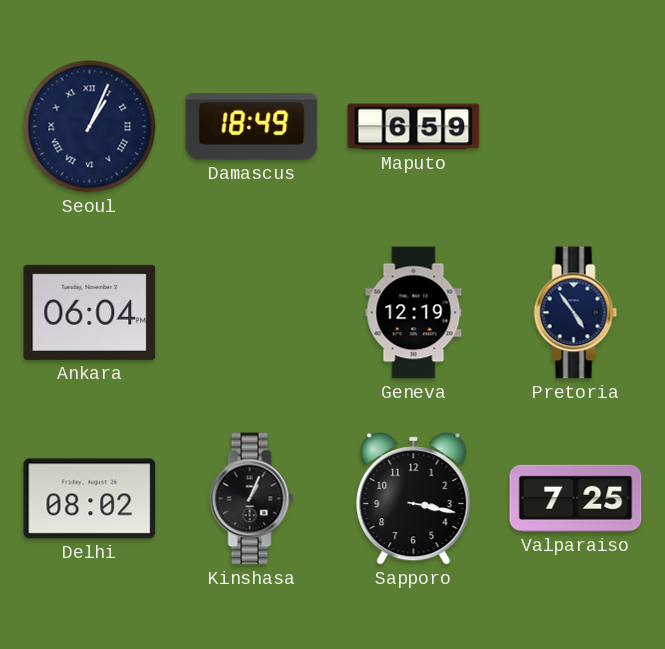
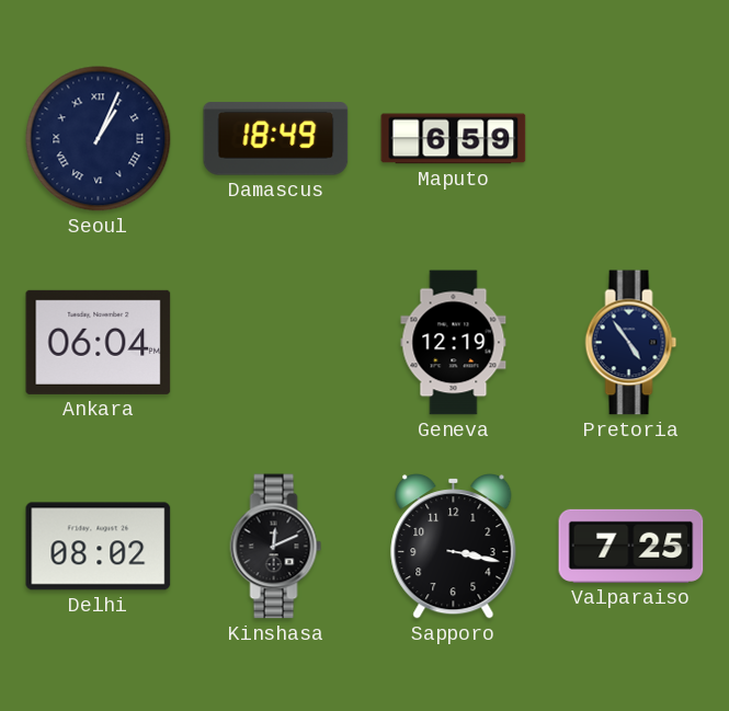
Kinshasa: 1:04 -> 12:11
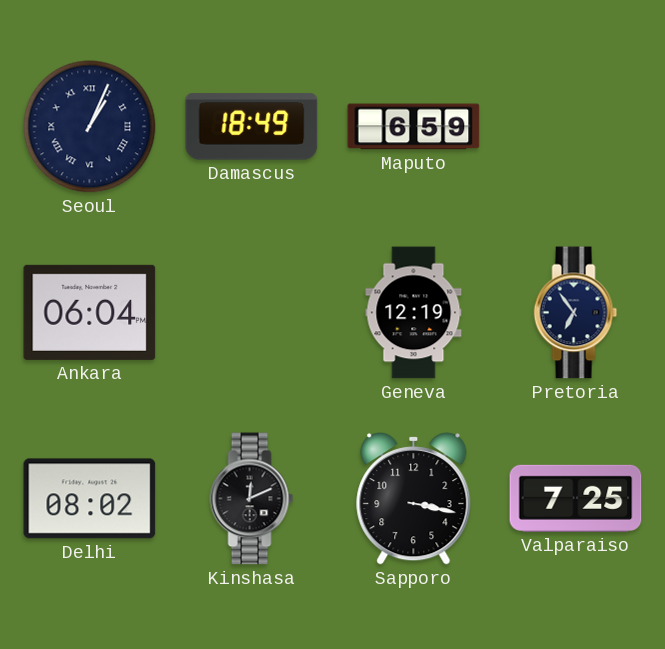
Pretoria: 4:54 -> 6:54
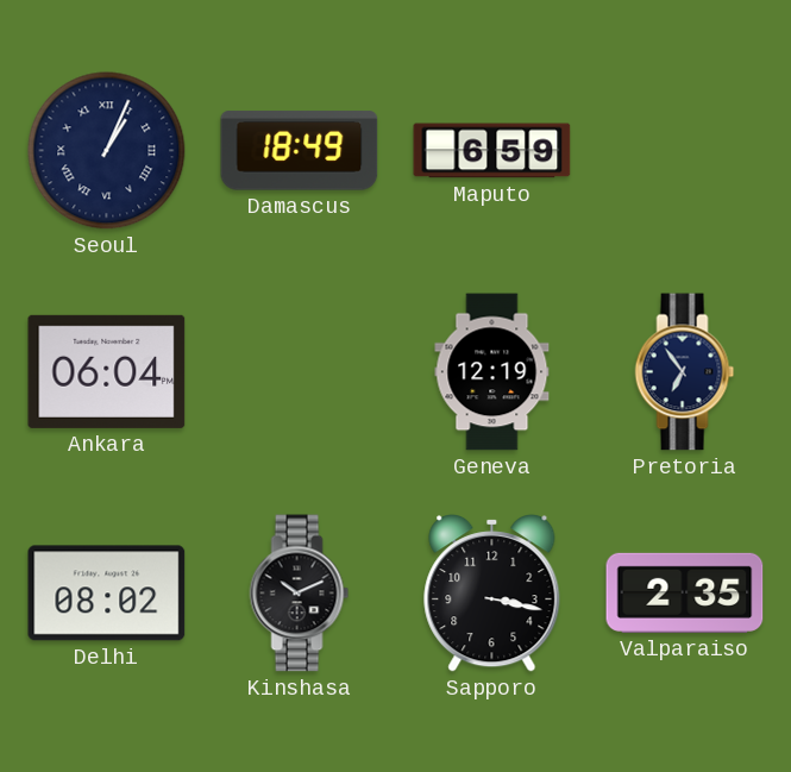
Kinshasa: 12:11 -> 10:11
Valparaiso: 7:25 -> 2:35
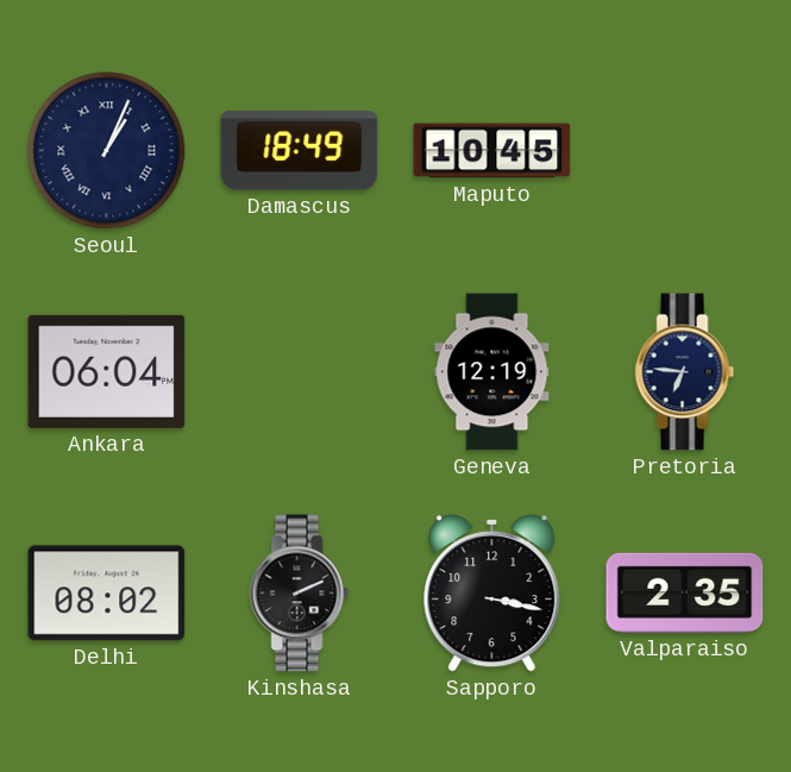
Maputo: 6:59 -> 10:45
Pretoria: 6:54 -> 6:46
Kinshasa: 10:11 -> 2:11
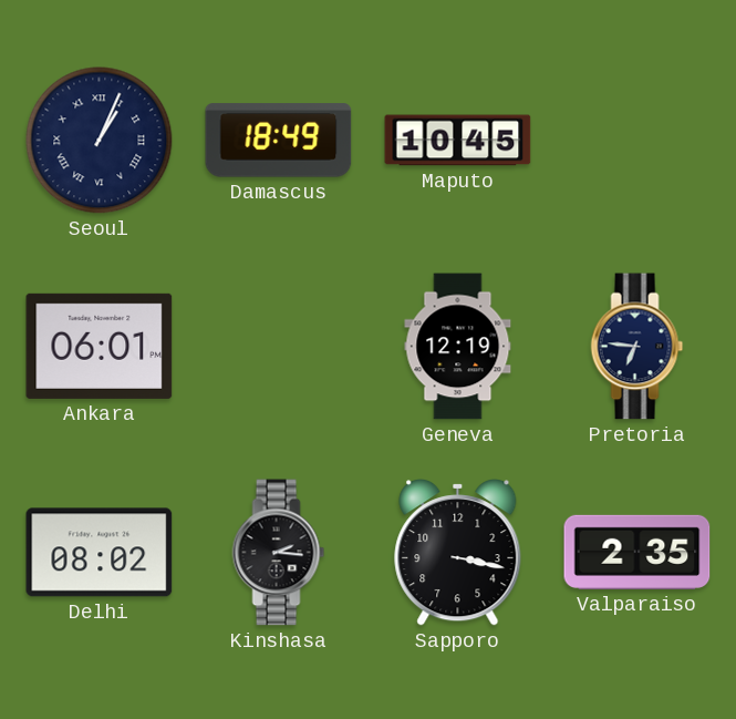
Ankara: 06:04 -> 06:01
Kinshasa: 2:11 -> 2:16
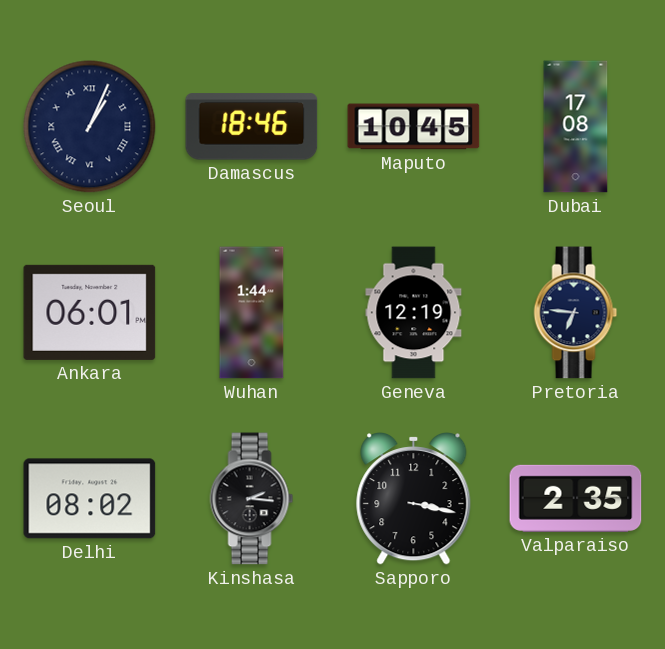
Damascus: 18:49 -> 18:46
Dubai: none -> 17:08
Wuhan: none -> 1:44
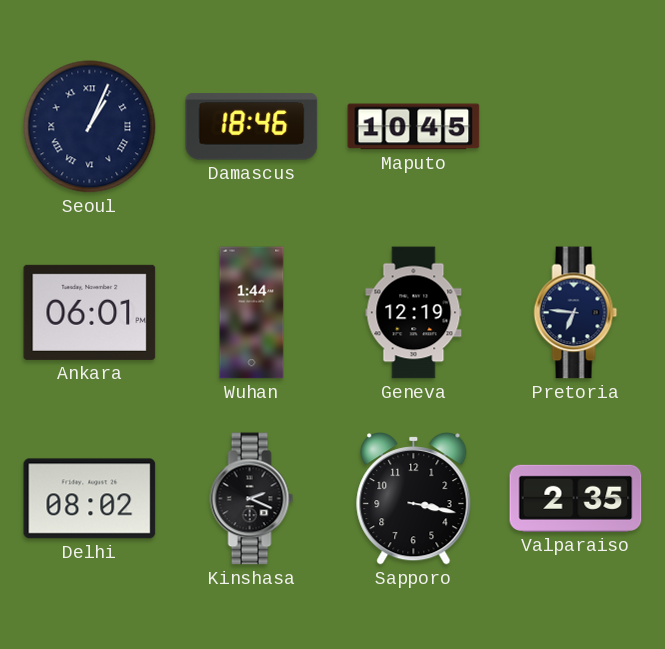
Dubai: 17:08 -> none
Kinshasa: 2:16 -> 2:19
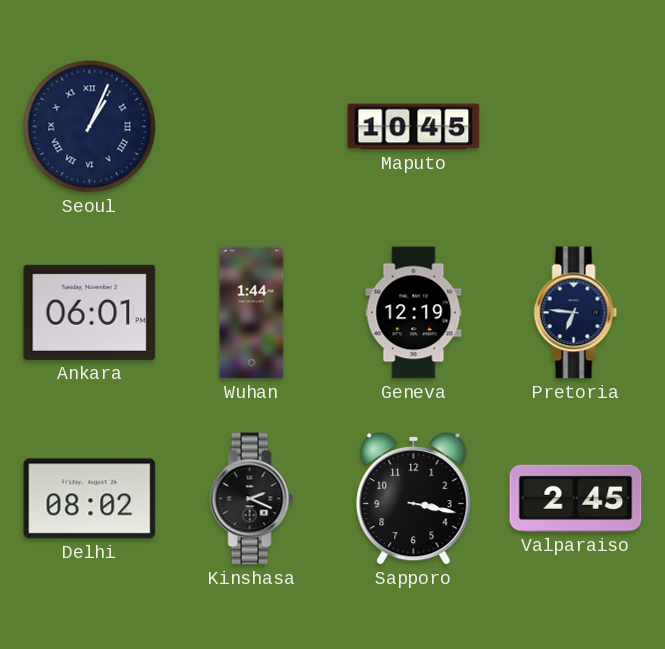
Damascus: 18:46 -> none
Valparaiso: 2:35 -> 2:45
